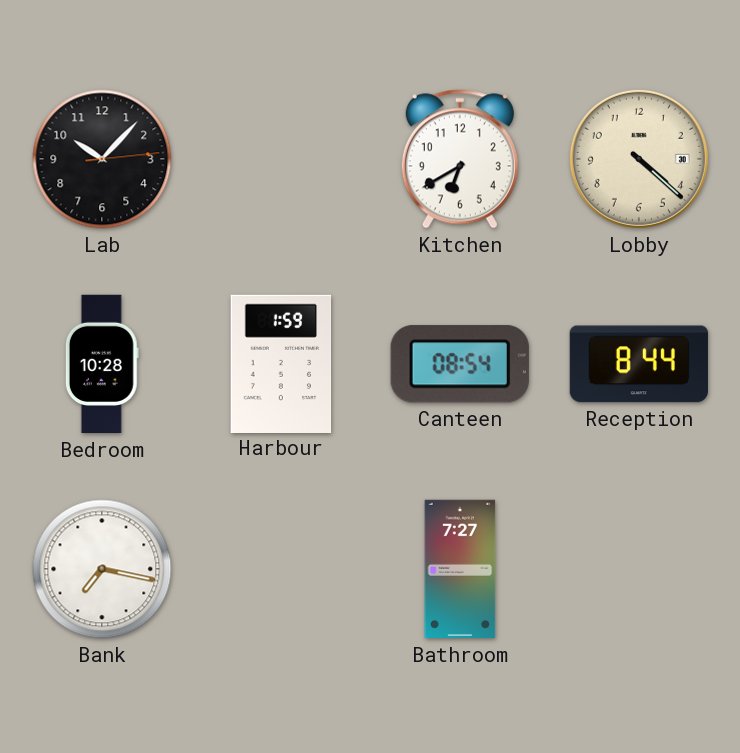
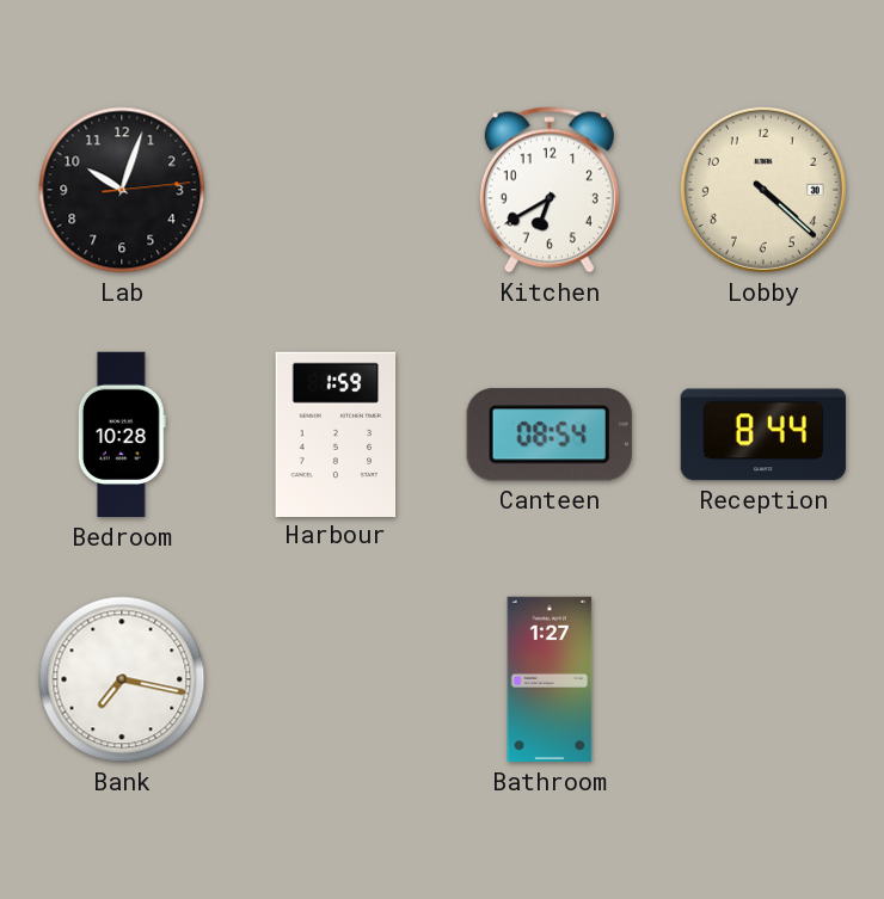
Lab: 10:07 -> 10:03
Bathroom: 7:27 -> 1:27
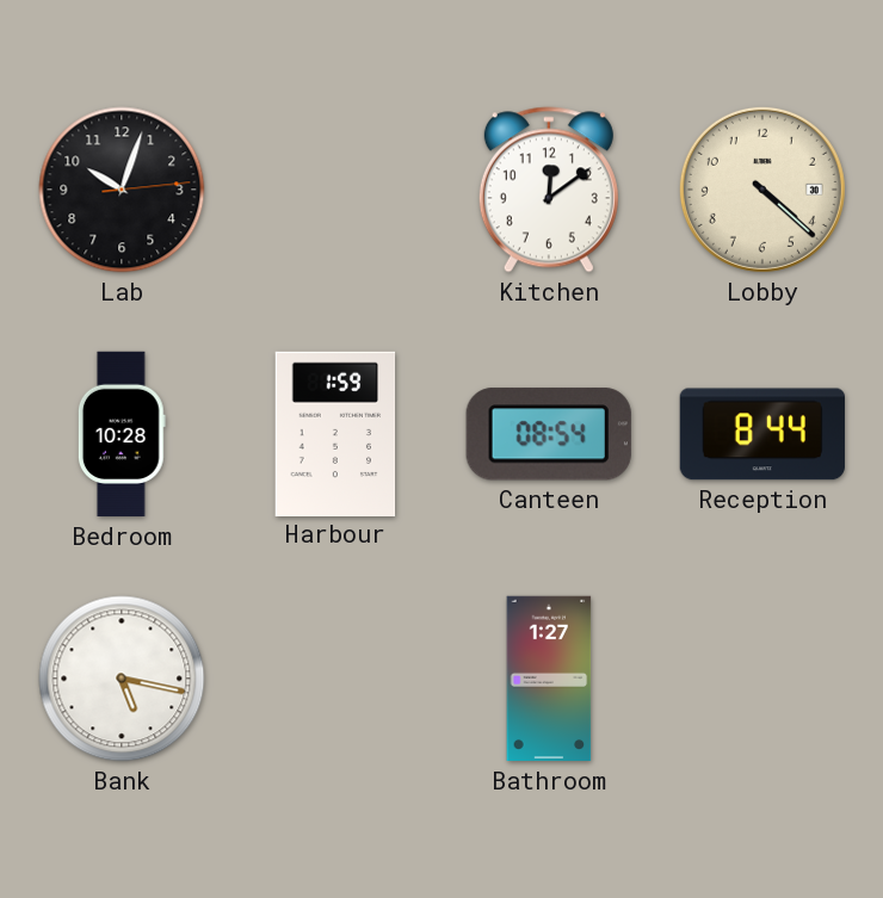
Kitchen: 6:40 -> 12:09
Bank: 7:17 -> 5:17
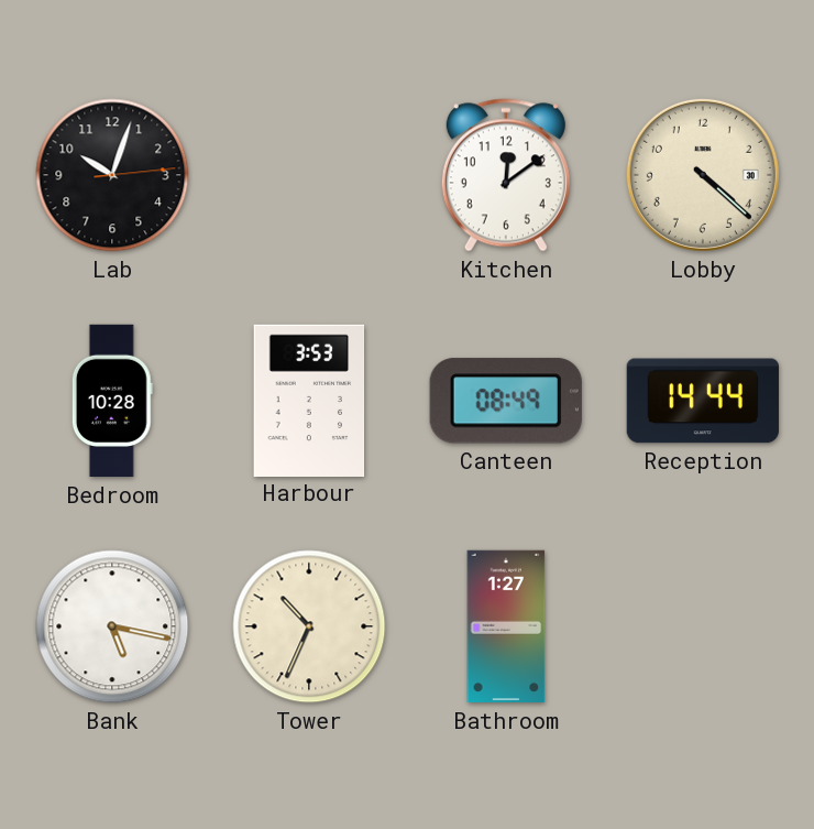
Harbour: 1:59 -> 3:53
Canteen: 08:54 -> 08:49
Reception: 8:44 -> 14:44
Tower: none -> 10:34
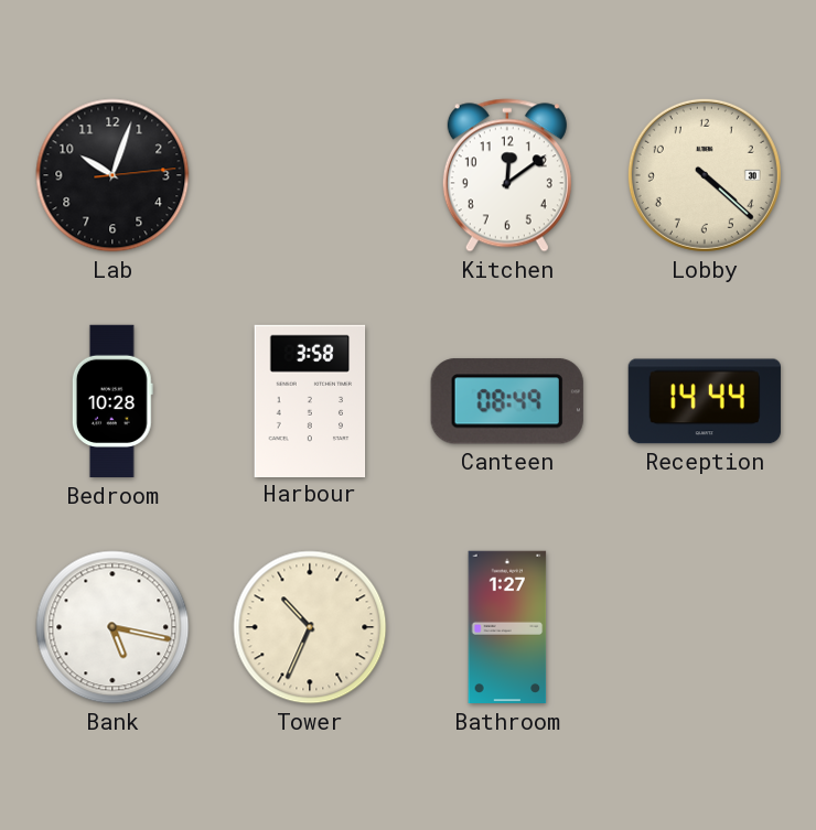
Harbour: 3:53 -> 3:58
